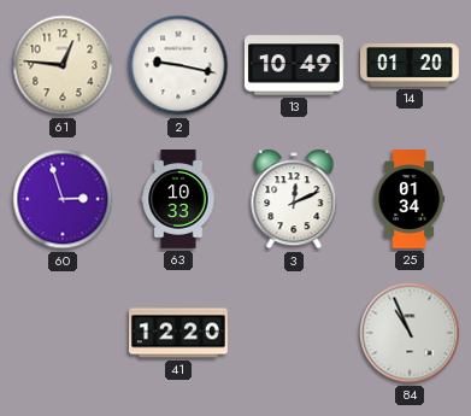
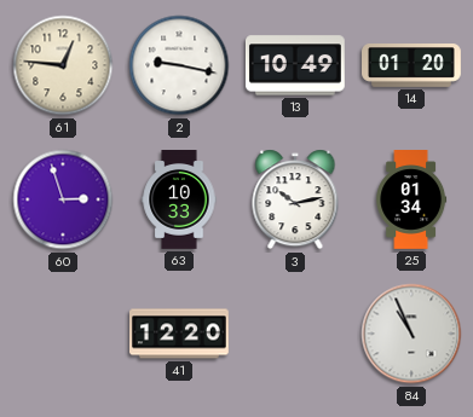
3: 12:11 -> 10:13
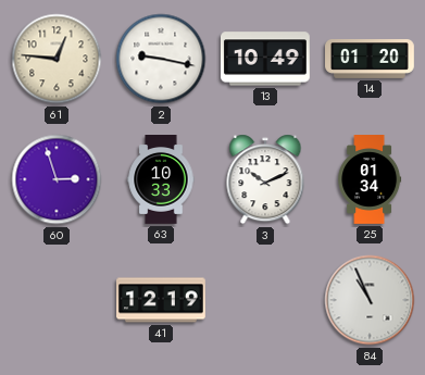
3: 10:13 -> 10:11
41: 12:20 -> 12:19
